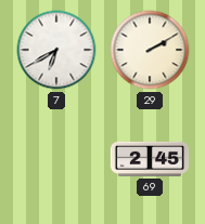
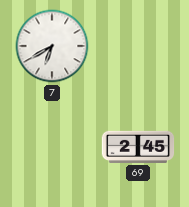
29: 2:10 -> none
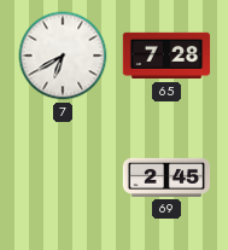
65: none -> 7:28
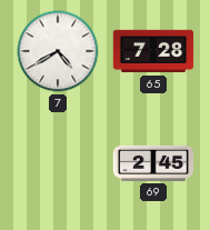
7: 6:40 -> 4:40
